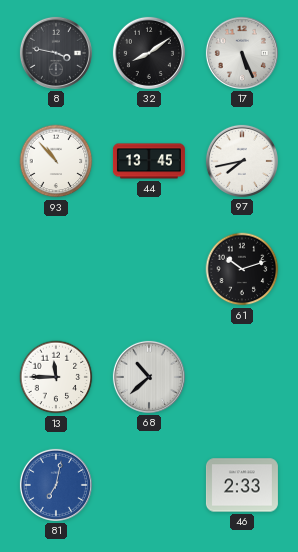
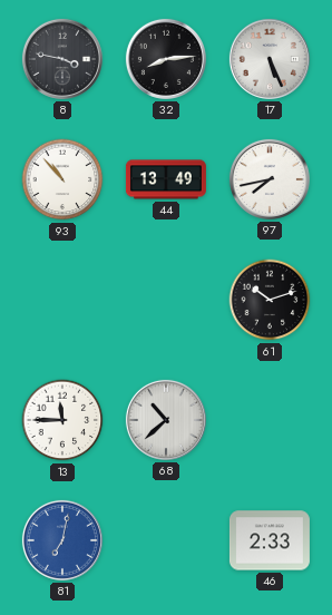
32: 8:09 -> 8:14
44: 13:45 -> 13:49
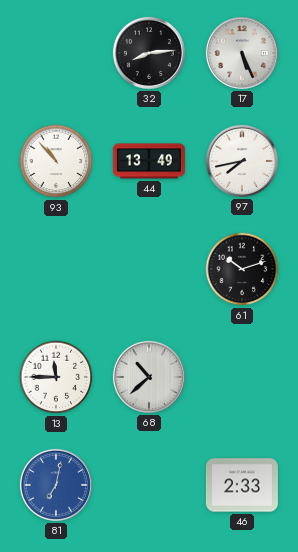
8: 3:47 -> none
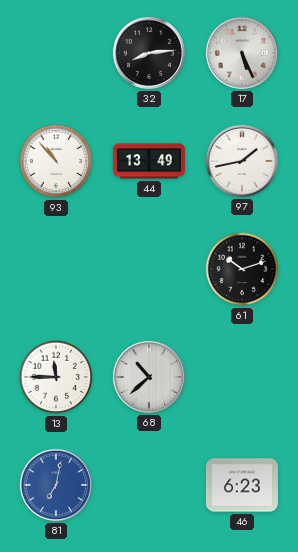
97: 7:43 -> 1:43
46: 2:33 -> 6:23
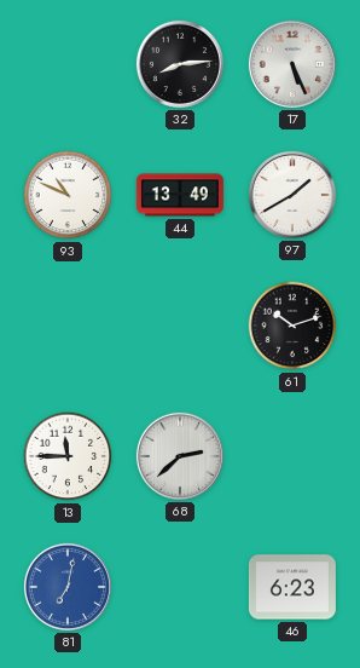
93: 10:53 -> 10:49
97: 1:43 -> 1:40
68: 10:38 -> 2:38
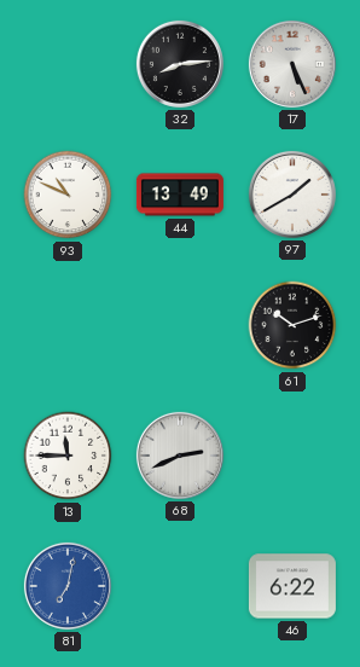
68: 2:38 -> 2:41
46: 6:23 -> 6:22
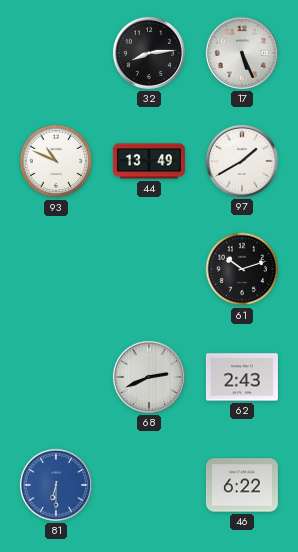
13: 11:45 -> none
62: none -> 2:43
81: 7:02 -> 6:30
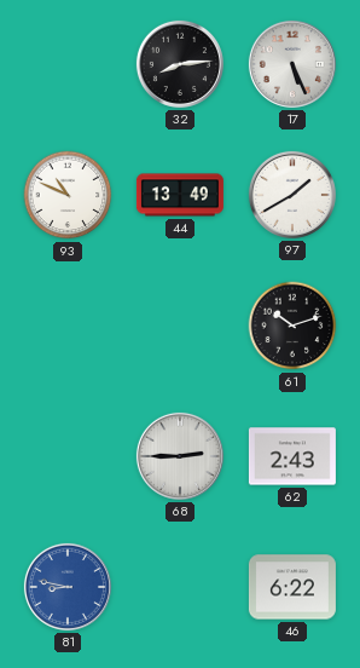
68: 2:41 -> 2:45
81: 6:30 -> 8:47
